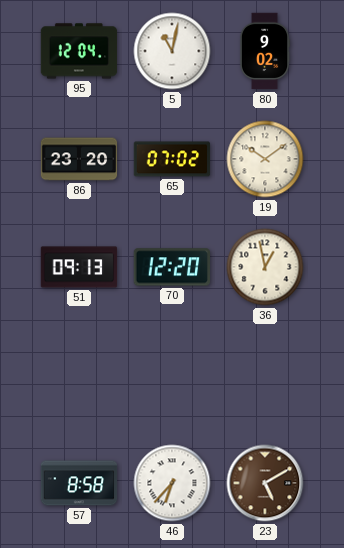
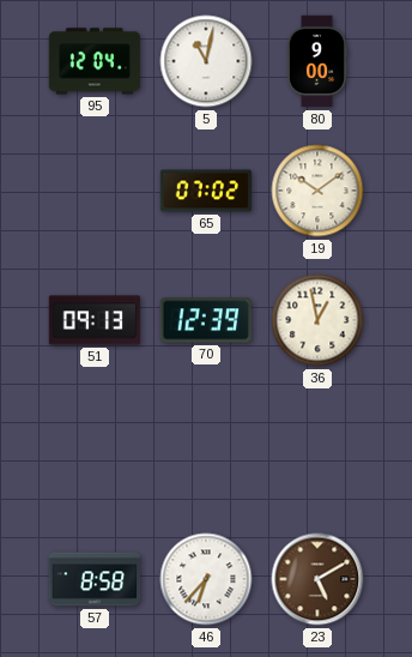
80: 9:02 -> 9:00
86: 23:20 -> none
70: 12:20 -> 12:39
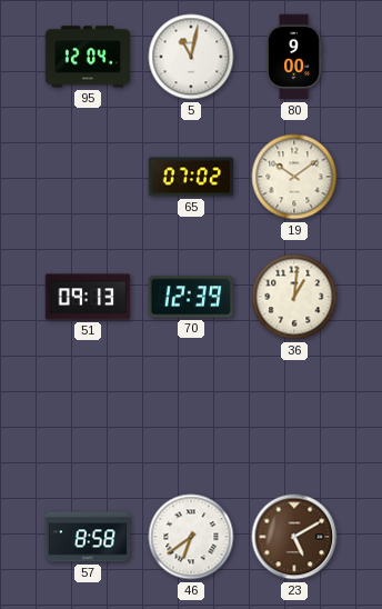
36: 12:58 -> 1:01
46: 6:37 -> 6:39
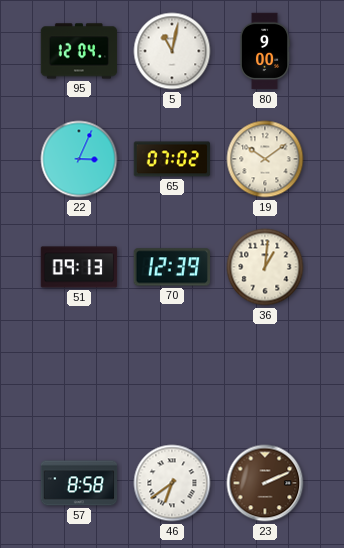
22: none -> 3:04
23: 5:10 -> 2:11
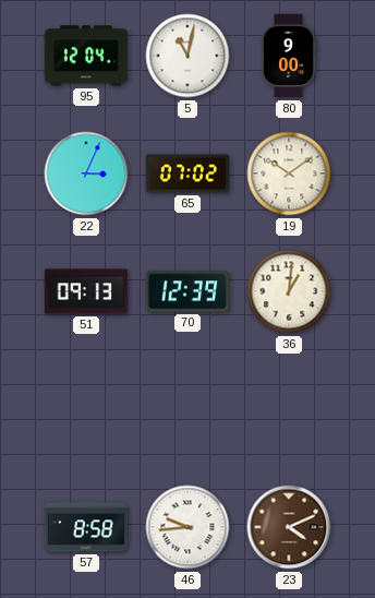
46: 6:39 -> 9:44
23: 2:11 -> 4:11
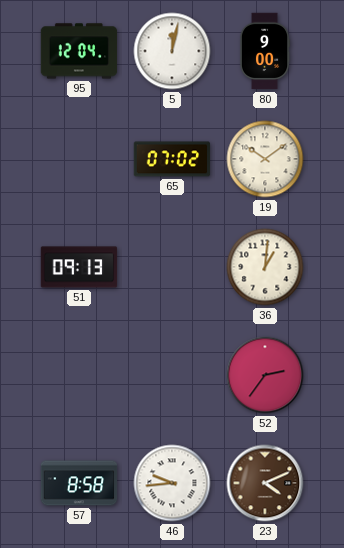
5: 11:02 -> 12:02
22: 3:04 -> none
70: 12:39 -> none
52: none -> 2:36
